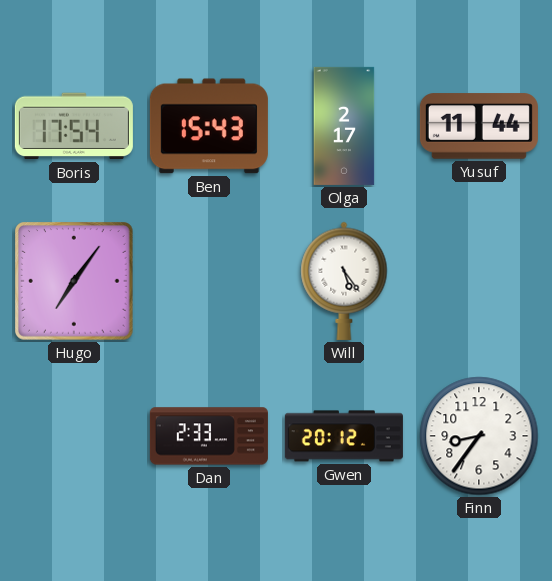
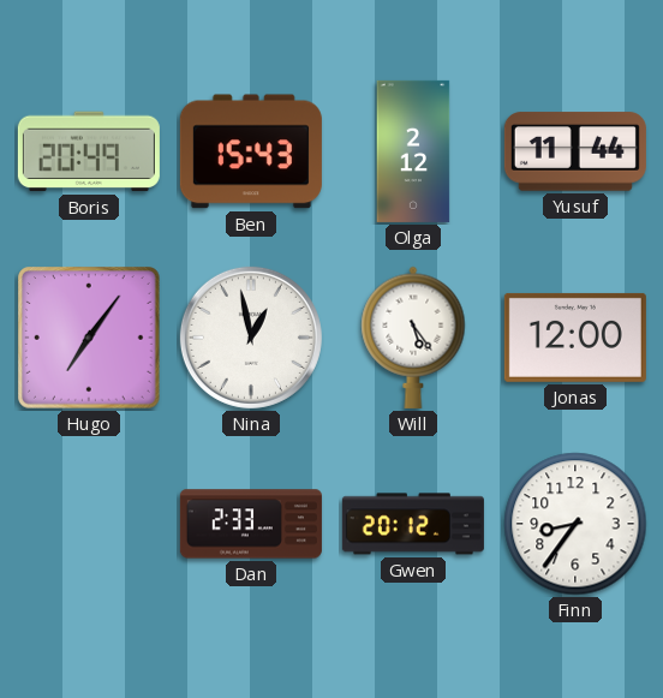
Boris: 17:54 -> 20:49
Olga: 2:17 -> 2:12
Nina: none -> 12:58
Jonas: none -> 12:00
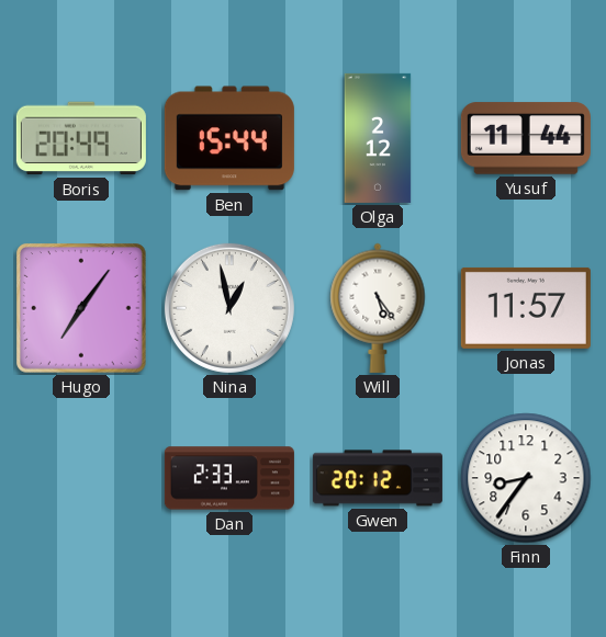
Ben: 15:43 -> 15:44
Jonas: 12:00 -> 11:57
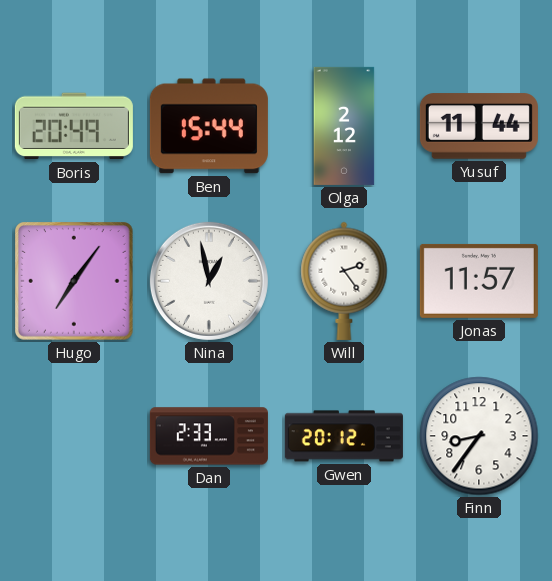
Will: 5:24 -> 2:24
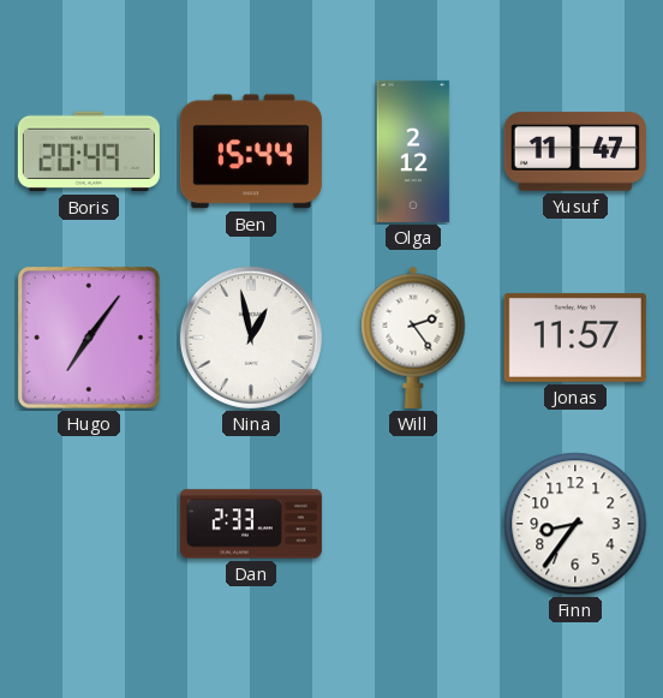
Yusuf: 11:44 -> 11:47
Gwen: 20:12 -> none
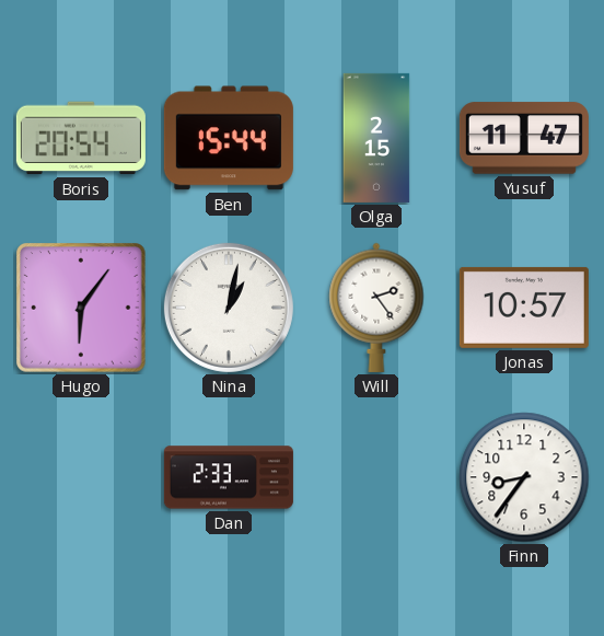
Boris: 20:49 -> 20:54
Olga: 2:12 -> 2:15
Hugo: 7:06 -> 6:06
Nina: 12:58 -> 1:02
Jonas: 11:57 -> 10:57
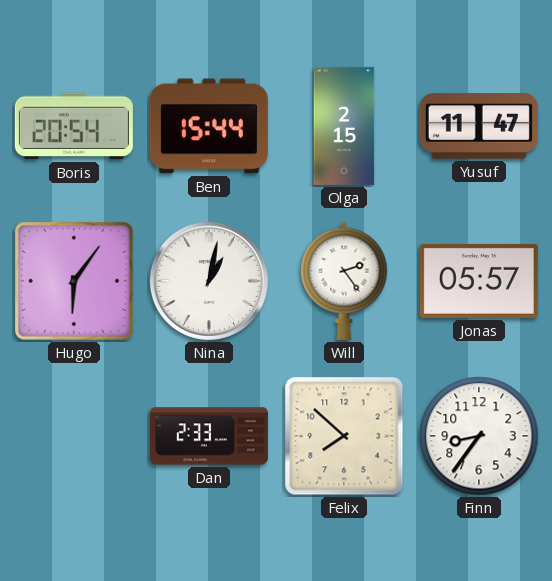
Jonas: 10:57 -> 05:57
Felix: none -> 7:52
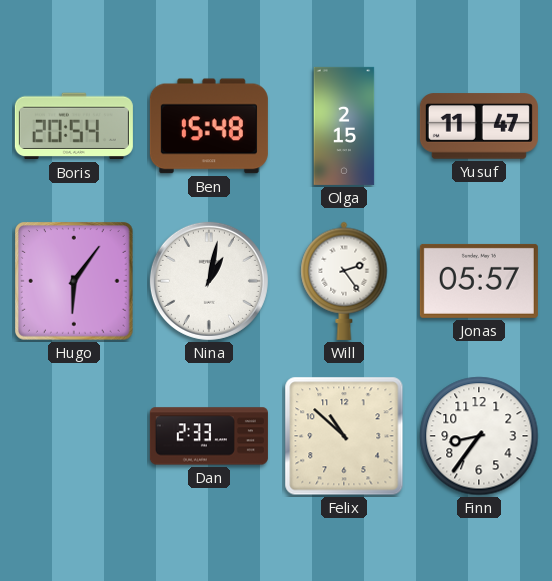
Ben: 15:44 -> 15:48
Felix: 7:52 -> 10:52
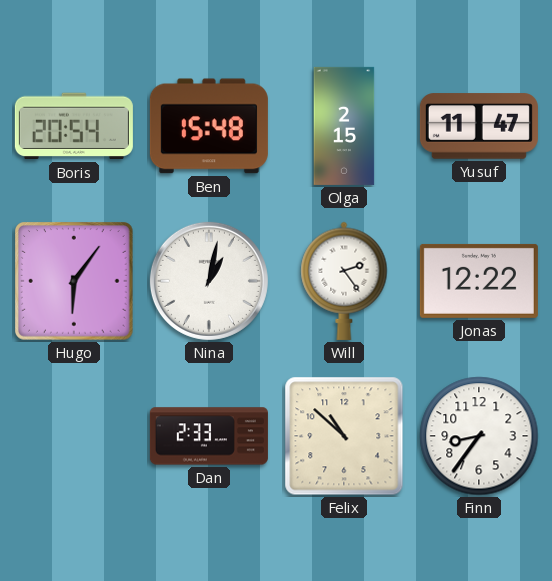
Jonas: 05:57 -> 12:22
